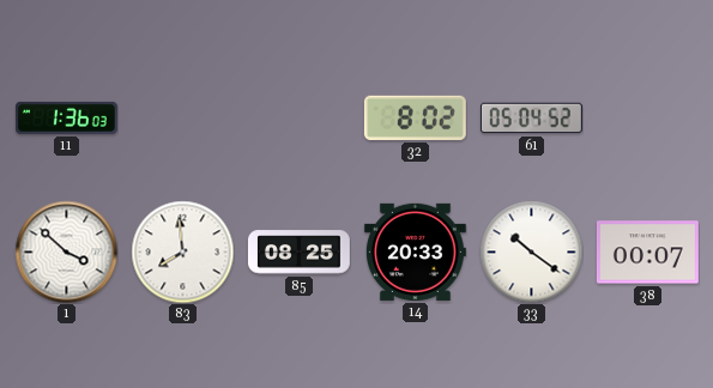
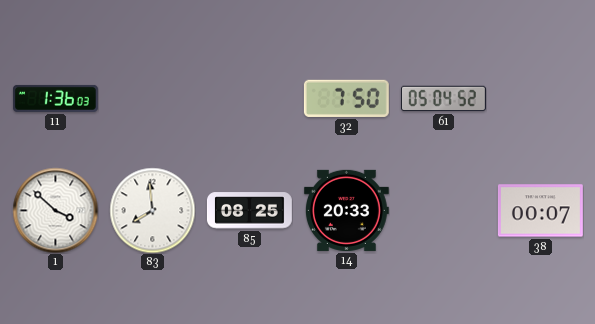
32: 8:02 -> 7:50
33: 10:21 -> none
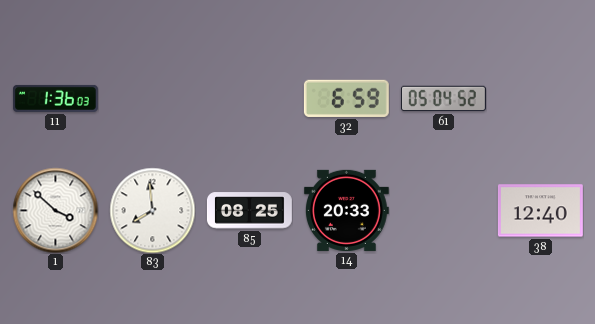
32: 7:50 -> 6:59
38: 00:07 -> 12:40
